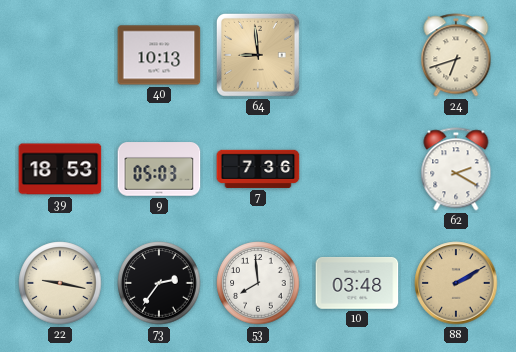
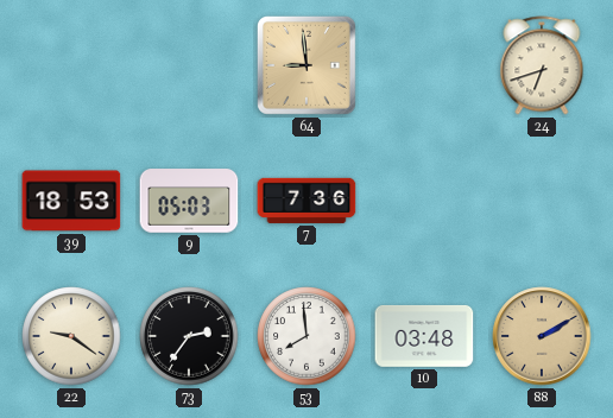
40: 10:13 -> none
62: 2:20 -> none
22: 9:17 -> 9:21
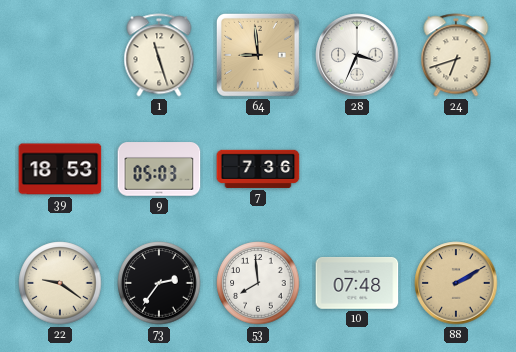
1: none -> 11:27
28: none -> 3:34
10: 03:48 -> 07:48
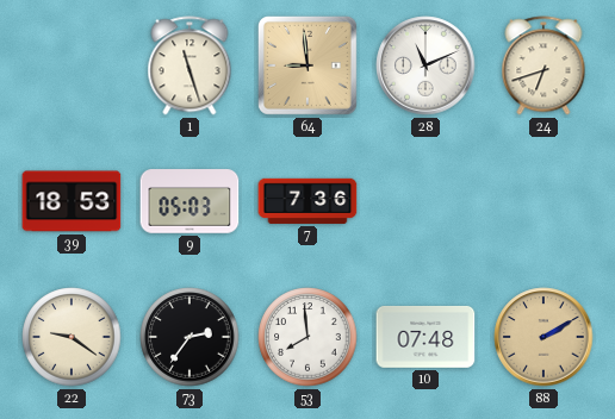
28: 3:34 -> 11:11
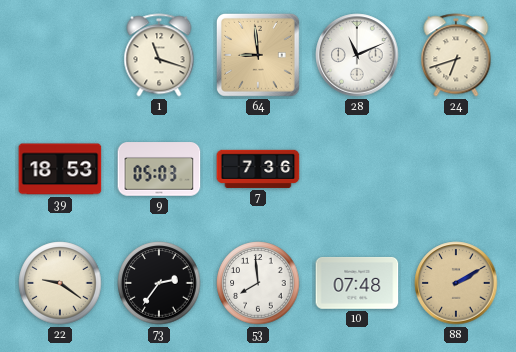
1: 11:27 -> 11:18
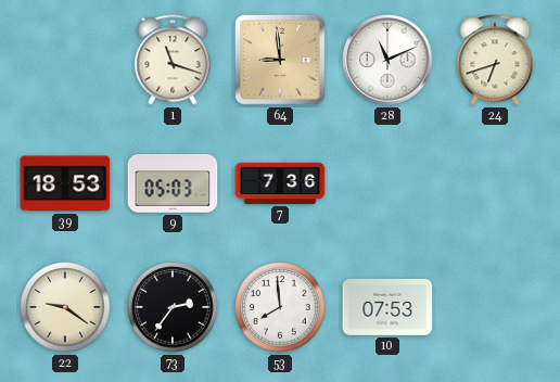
10: 07:48 -> 07:53
88: 2:10 -> none
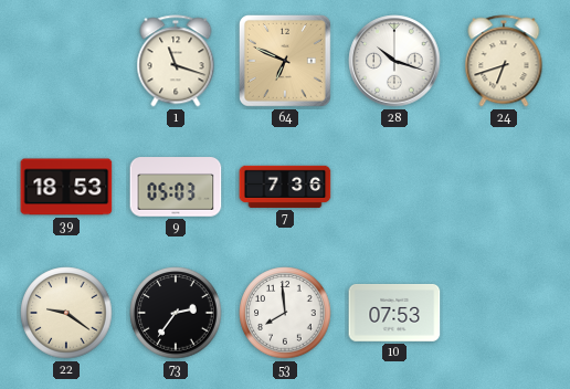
64: 8:59 -> 6:49
28: 11:11 -> 10:18
